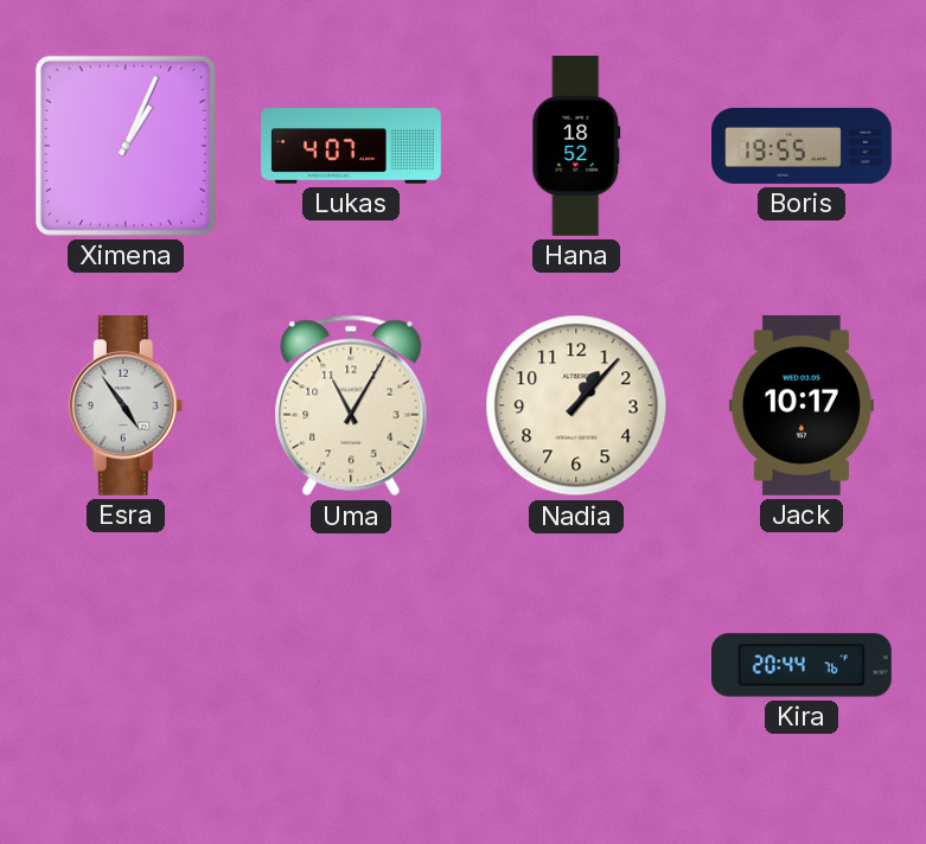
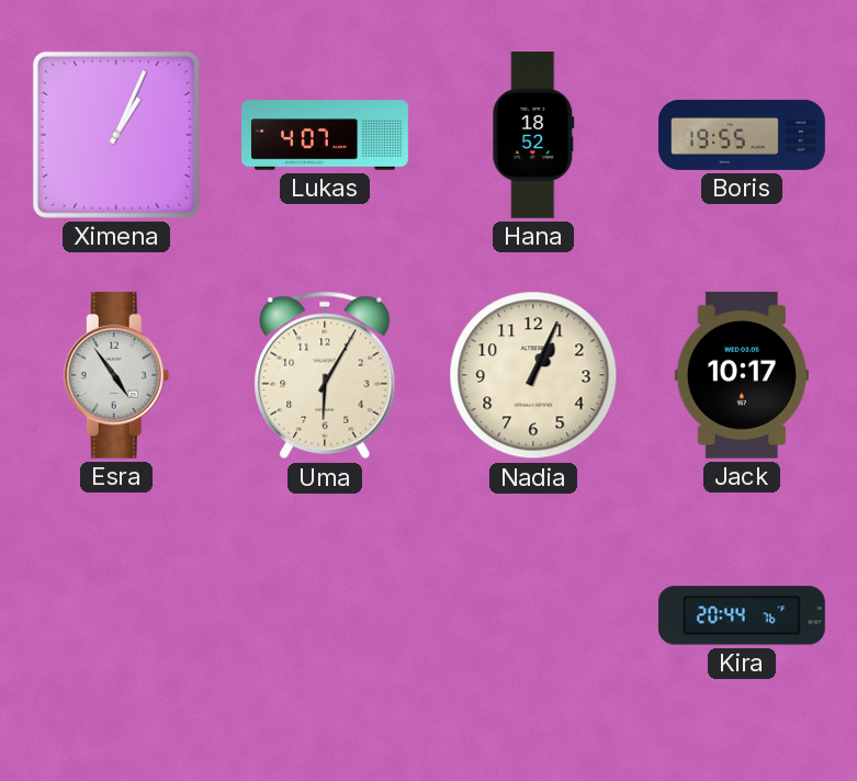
Uma: 11:05 -> 6:05
Nadia: 1:07 -> 1:04
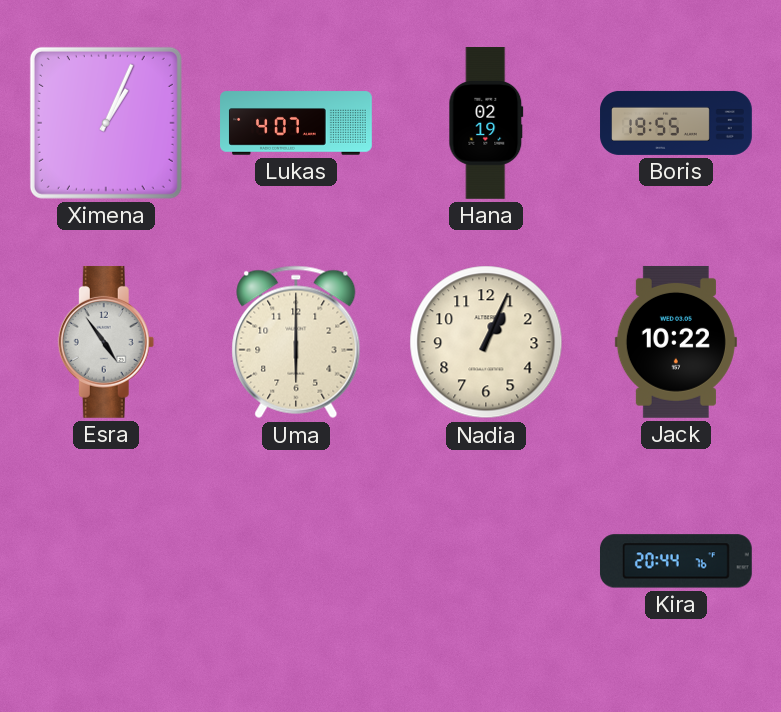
Hana: 18:52 -> 02:19
Uma: 6:05 -> 6:00
Jack: 10:17 -> 10:22
